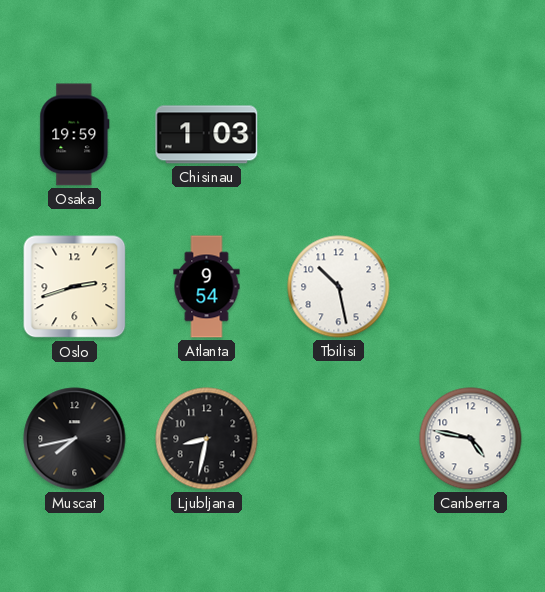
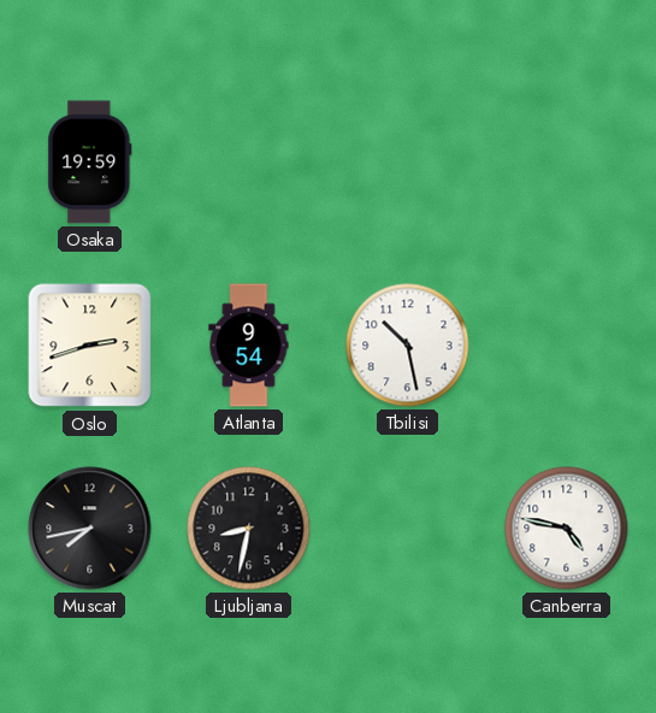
Chisinau: 1:03 -> none
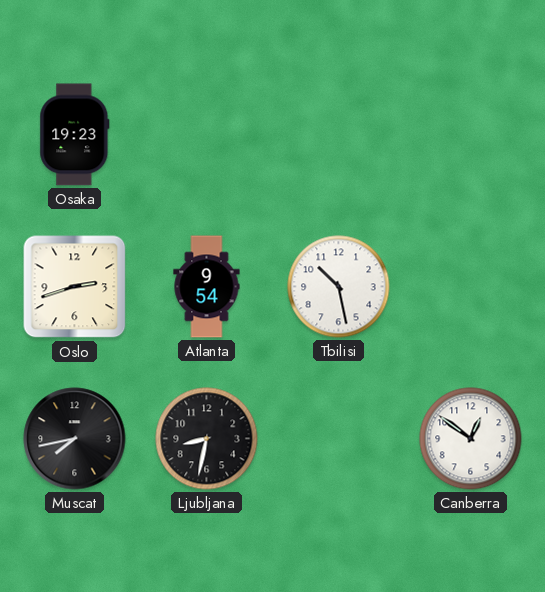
Osaka: 19:59 -> 19:23
Canberra: 4:47 -> 12:51
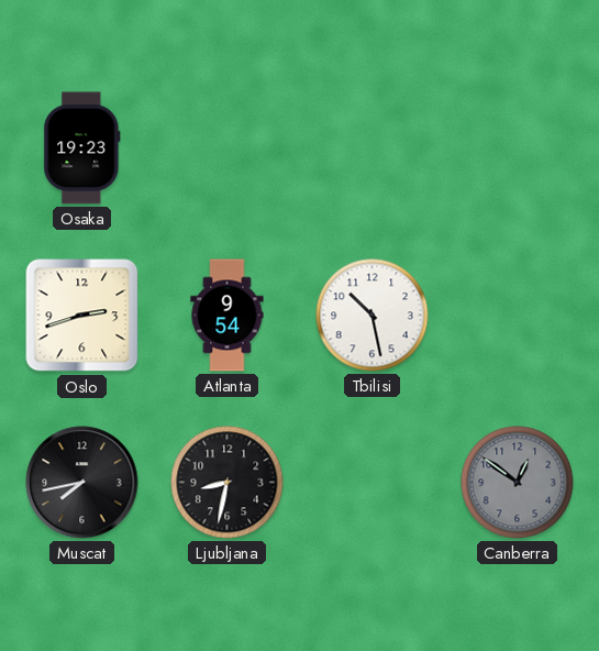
Canberra dial: white -> grey
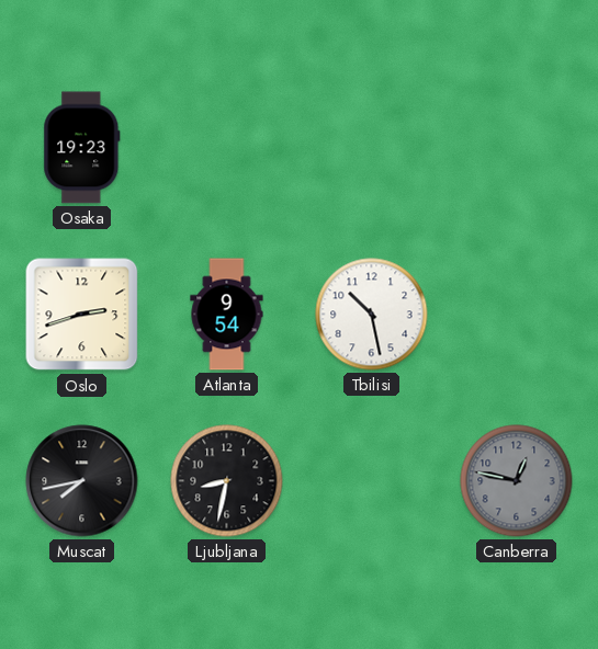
Canberra: 12:51 -> 12:47
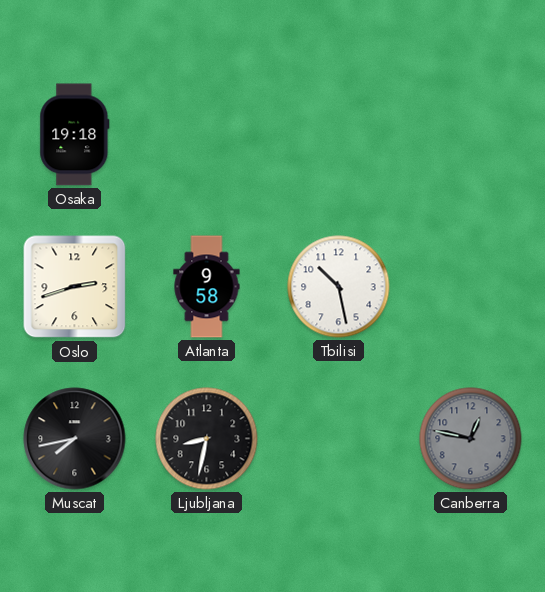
Osaka: 19:23 -> 19:18
Atlanta: 9:54 -> 9:58
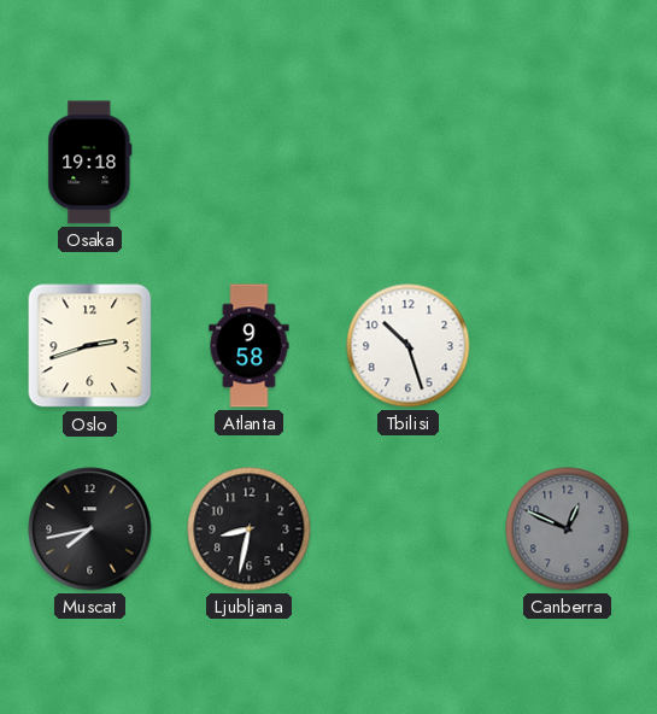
Tbilisi: 10:28 -> 10:27
Canberra: 12:47 -> 12:49
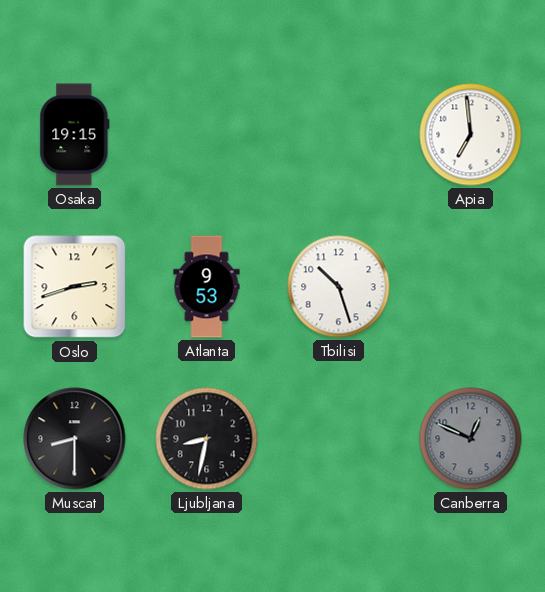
Osaka: 19:18 -> 19:15
Apia: none -> 6:59
Atlanta: 9:58 -> 9:53
Muscat: 7:43 -> 8:30
